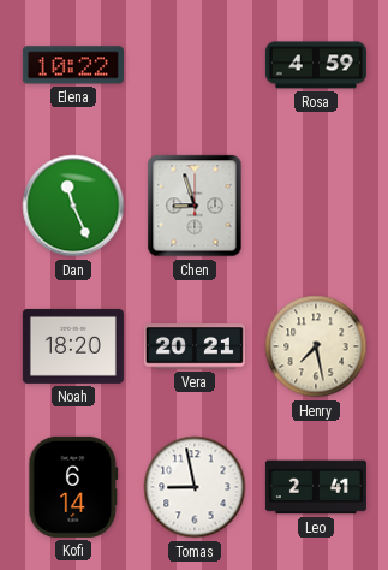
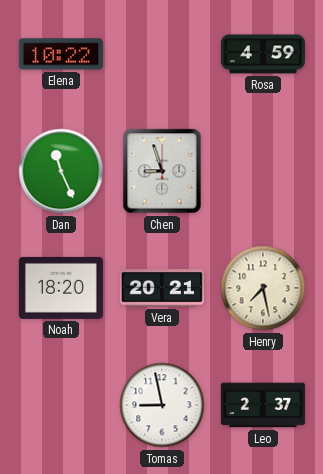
Kofi: 6:14 -> none
Leo: 2:41 -> 2:37
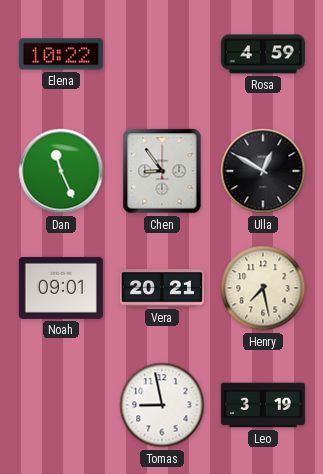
Chen: 8:57 -> 8:54
Ulla: none -> 12:50
Noah: 18:20 -> 09:01
Leo: 2:37 -> 3:19
